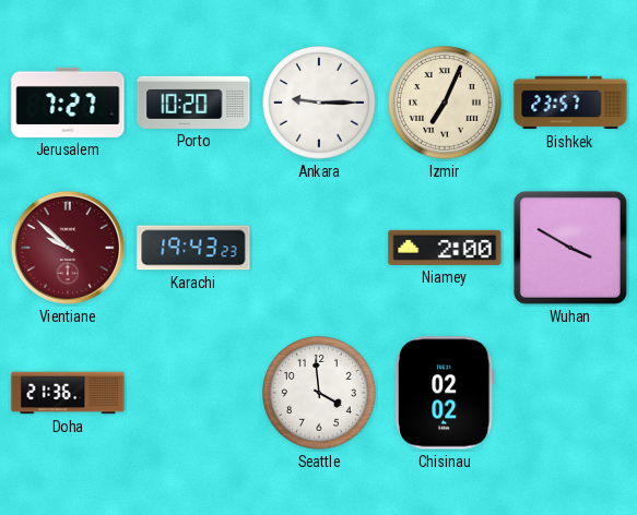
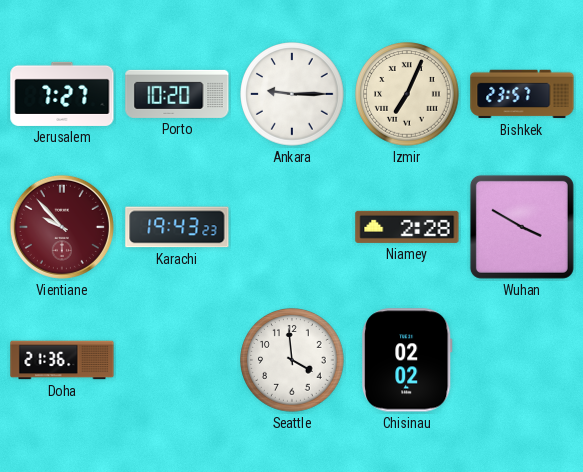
Vientiane: 9:52 -> 9:53
Niamey: 2:00 -> 2:28
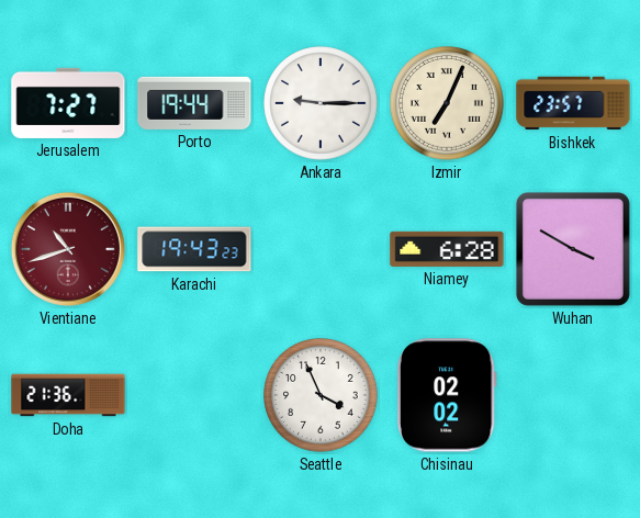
Porto: 10:20 -> 19:44
Vientiane: 9:53 -> 10:42
Niamey: 2:28 -> 6:28
Seattle: 3:59 -> 3:56
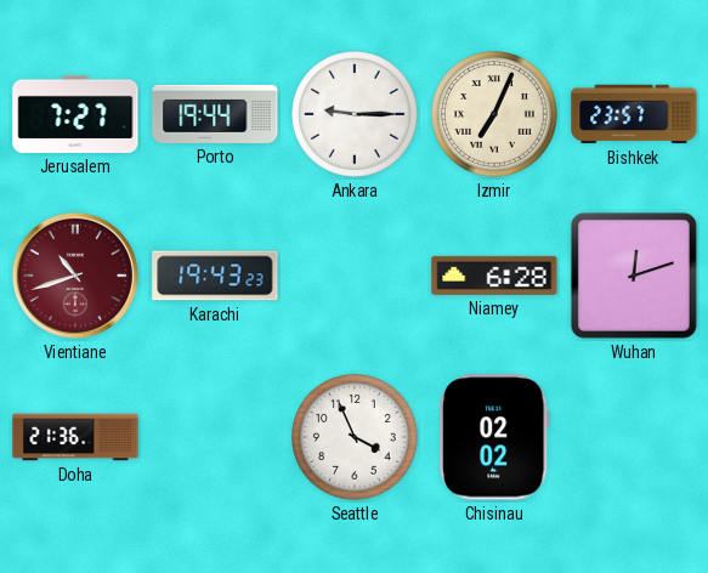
Wuhan: 3:50 -> 12:12
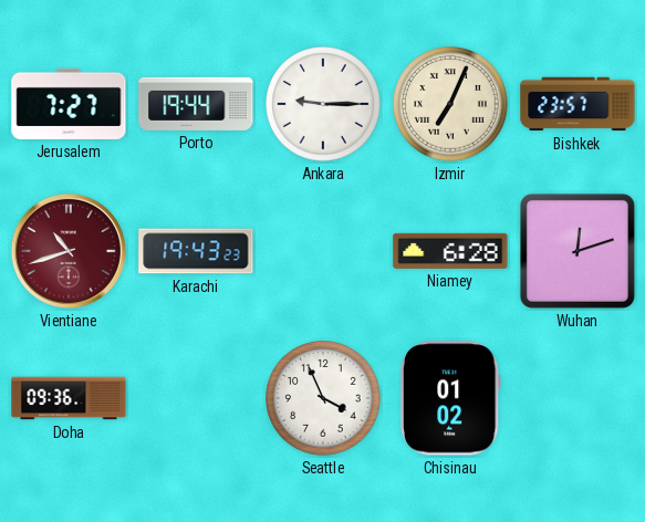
Doha: 21:36 -> 09:36
Chisinau: 02:02 -> 01:02
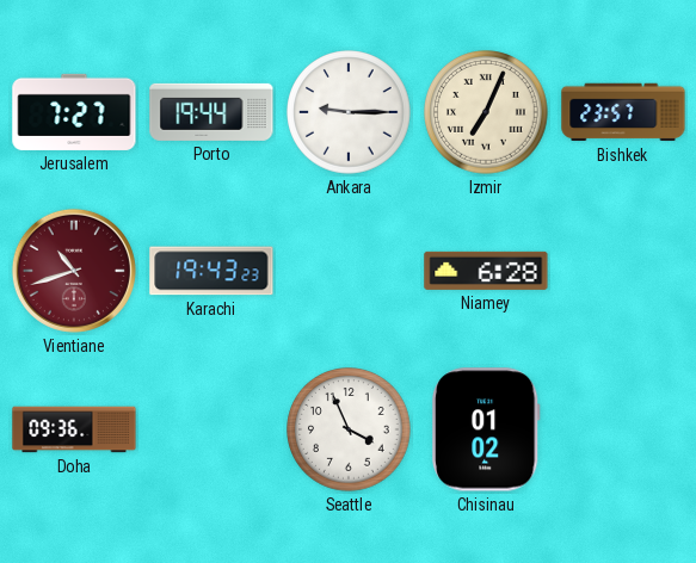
Wuhan: 12:12 -> none
